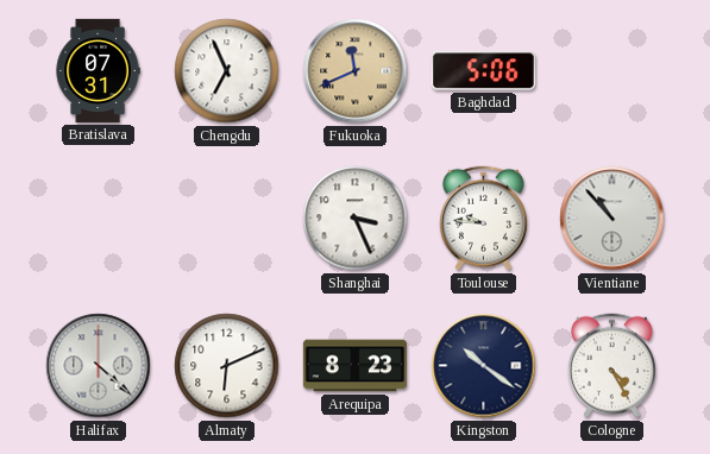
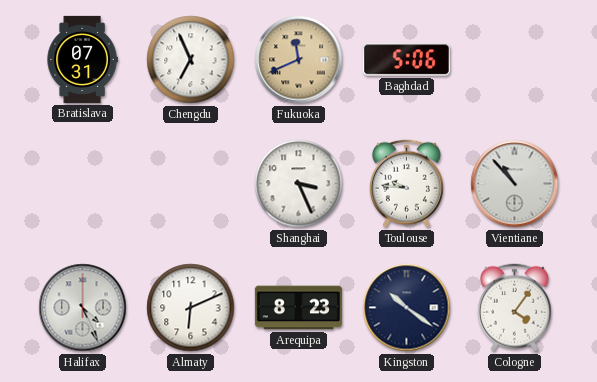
Halifax: 4:22 -> 4:26
Cologne: 4:25 -> 4:06
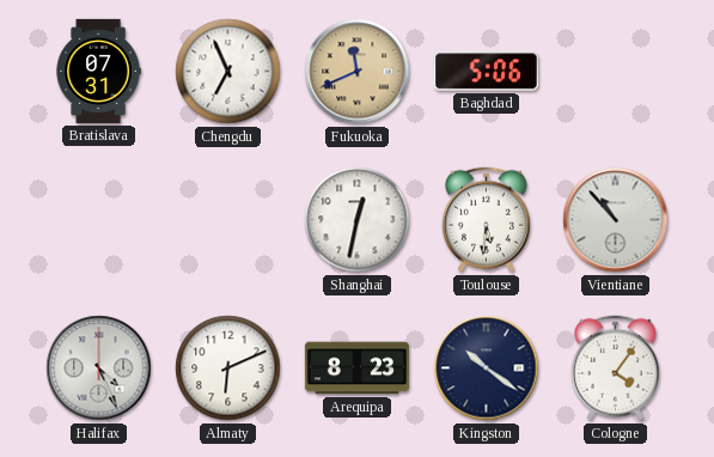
Shanghai: 3:26 -> 12:32
Toulouse: 9:46 -> 5:31
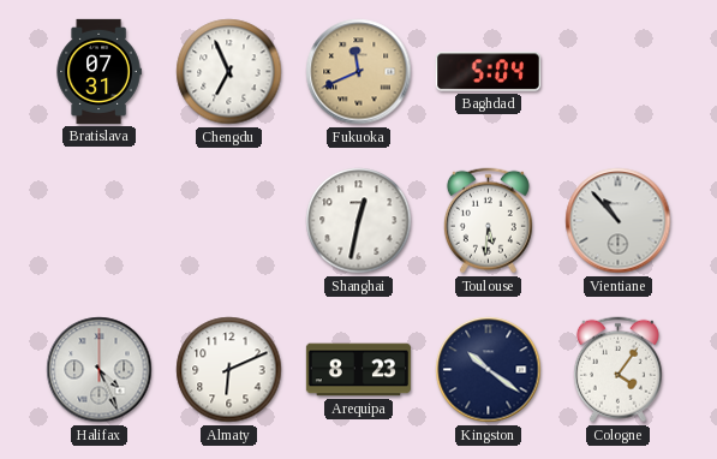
Baghdad: 5:06 -> 5:04
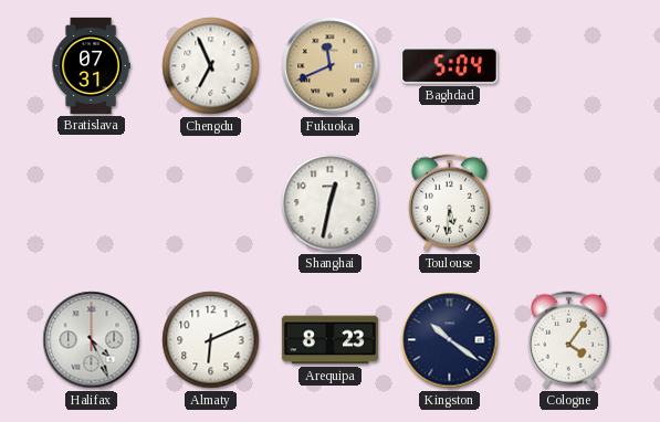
Vientiane: 10:53 -> none
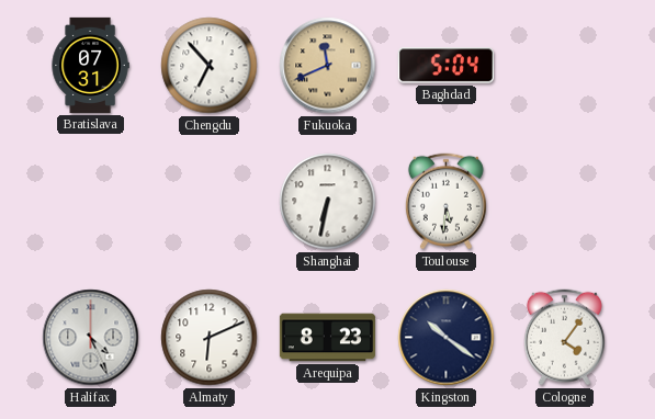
Chengdu: 6:56 -> 6:53
Shanghai: 12:32 -> 6:32
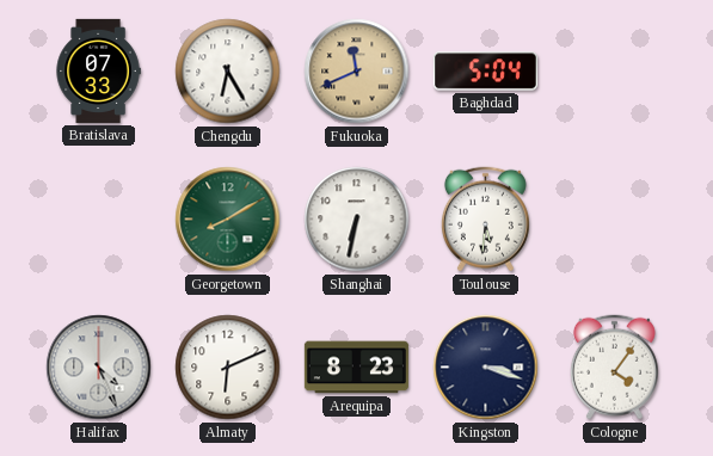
Bratislava: 07:31 -> 07:33
Chengdu: 6:53 -> 6:25
Georgetown: none -> 8:10
Kingston: 10:21 -> 3:18
